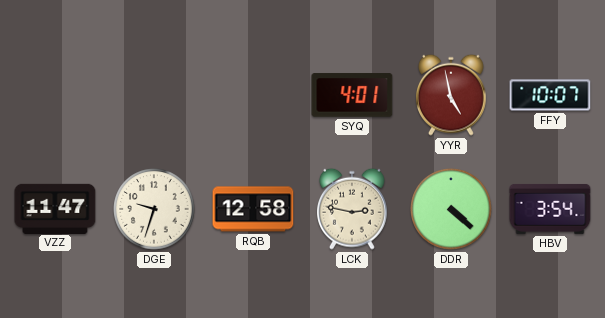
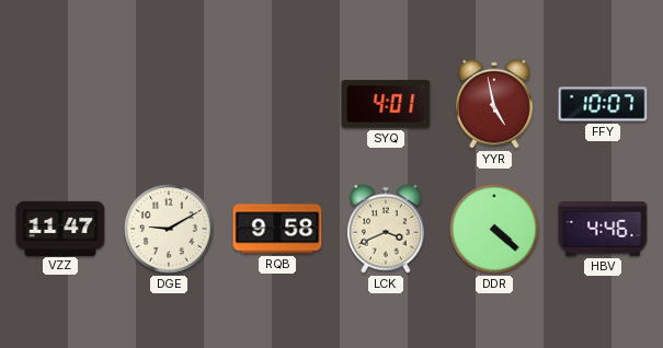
DGE: 9:33 -> 9:10
RQB: 12:58 -> 9:58
LCK: 2:47 -> 3:41
HBV: 3:54 -> 4:46
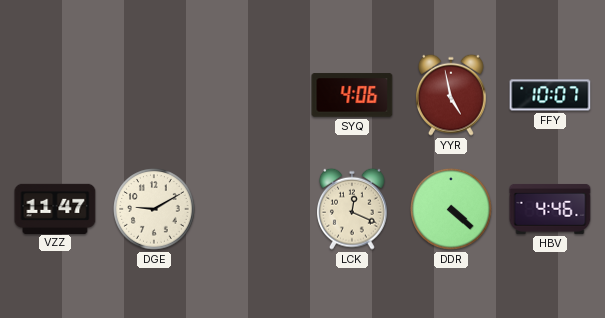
SYQ: 4:01 -> 4:06
RQB: 9:58 -> none
LCK: 3:41 -> 12:19
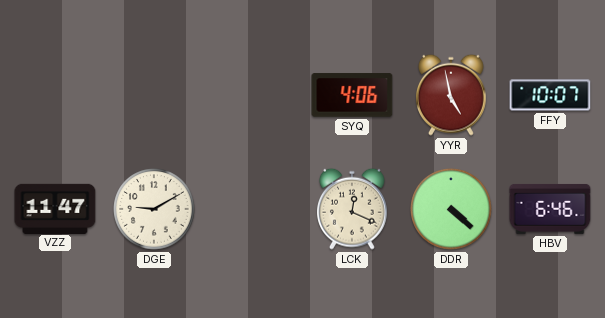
HBV: 4:46 -> 6:46
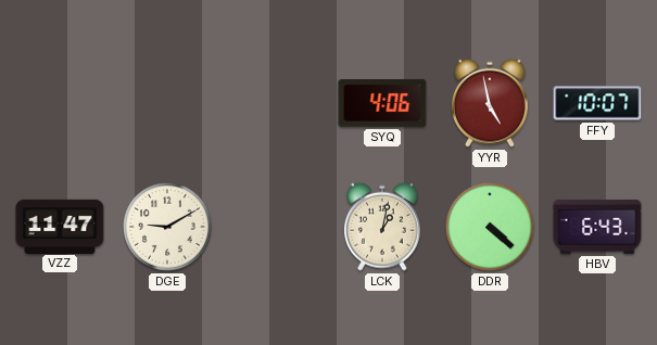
LCK: 12:19 -> 1:02
HBV: 6:46 -> 6:43
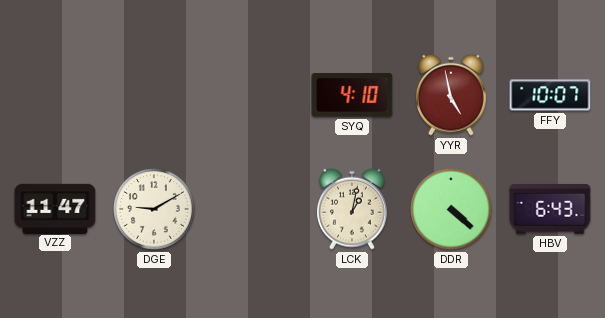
SYQ: 4:06 -> 4:10
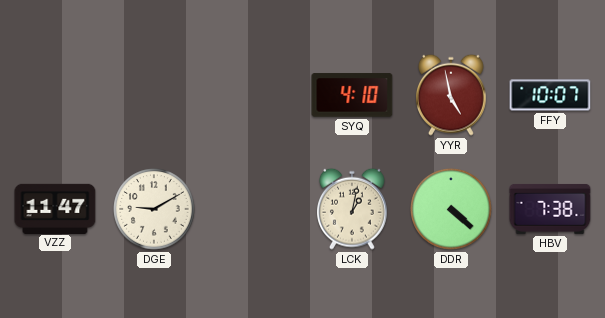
HBV: 6:43 -> 7:38
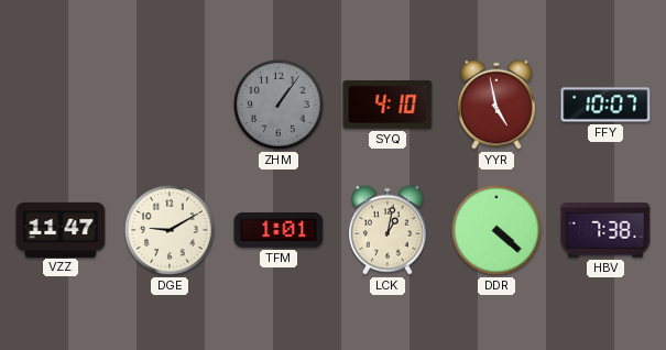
ZHM: none -> 1:06
TFM: none -> 1:01
